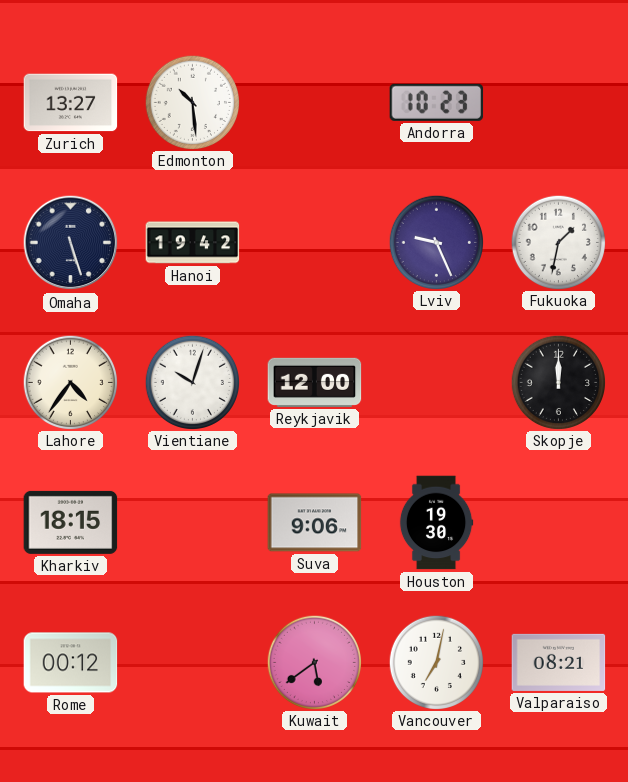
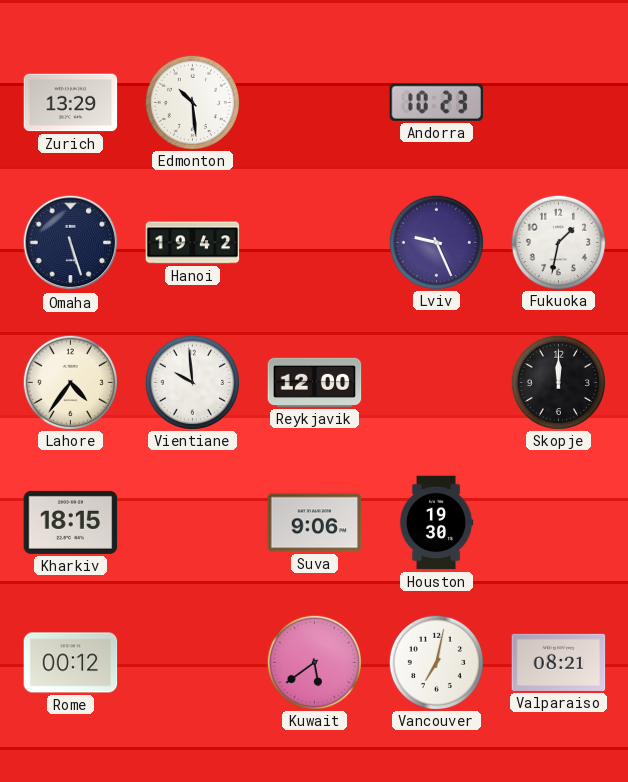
Zurich: 13:27 -> 13:29
Vientiane: 10:03 -> 9:59
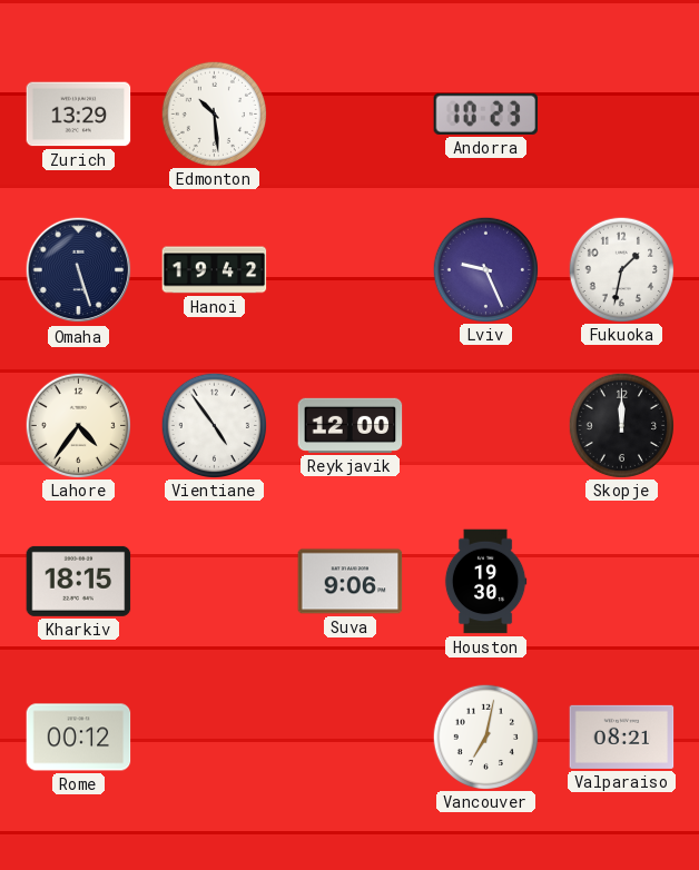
Vientiane: 9:59 -> 4:54
Kuwait: 5:39 -> none
